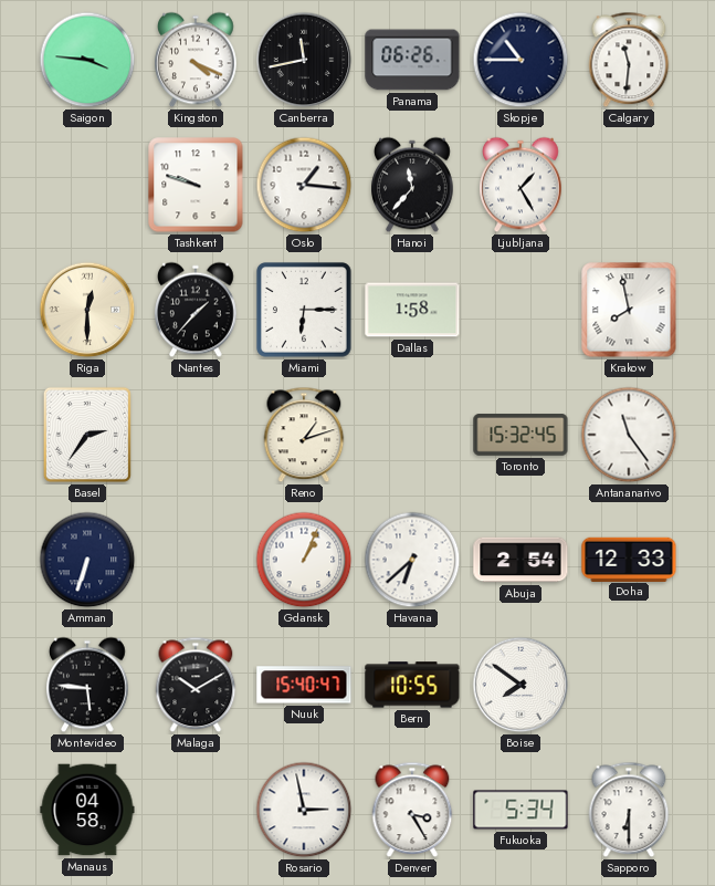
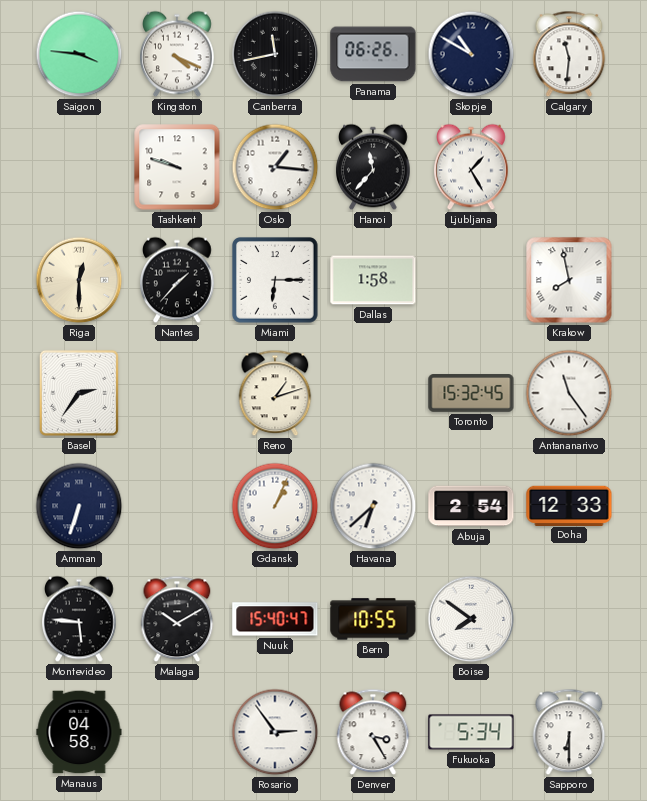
Skopje: 10:45 -> 10:50
Rosario: 2:58 -> 2:54
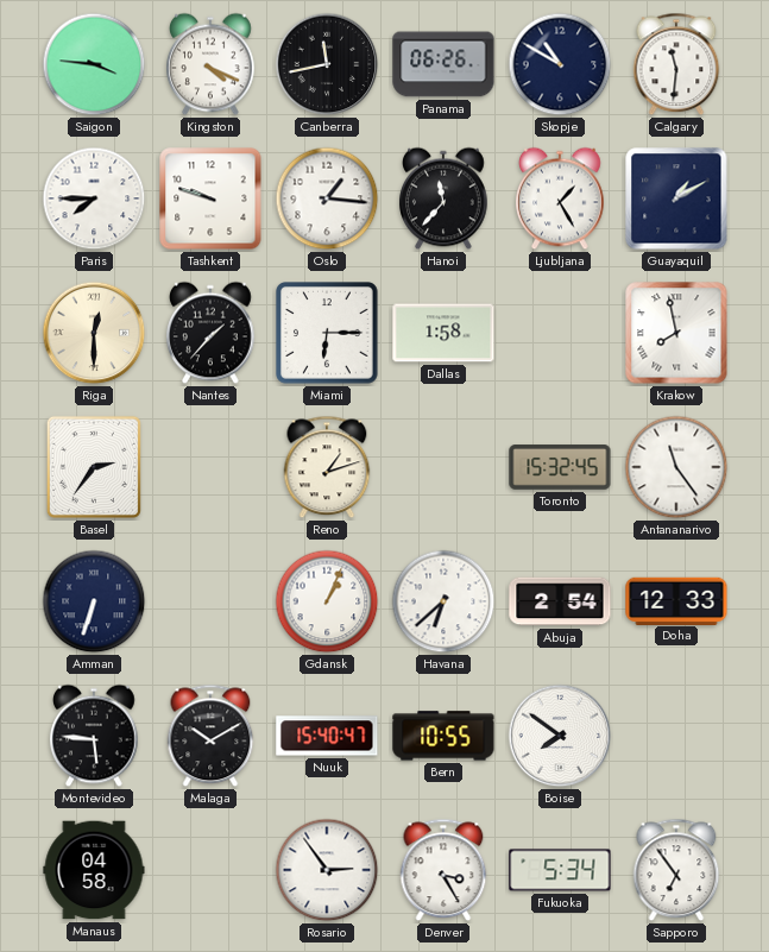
Paris: none -> 7:45
Guayaquil: none -> 1:10
Sapporo: 6:30 -> 6:54
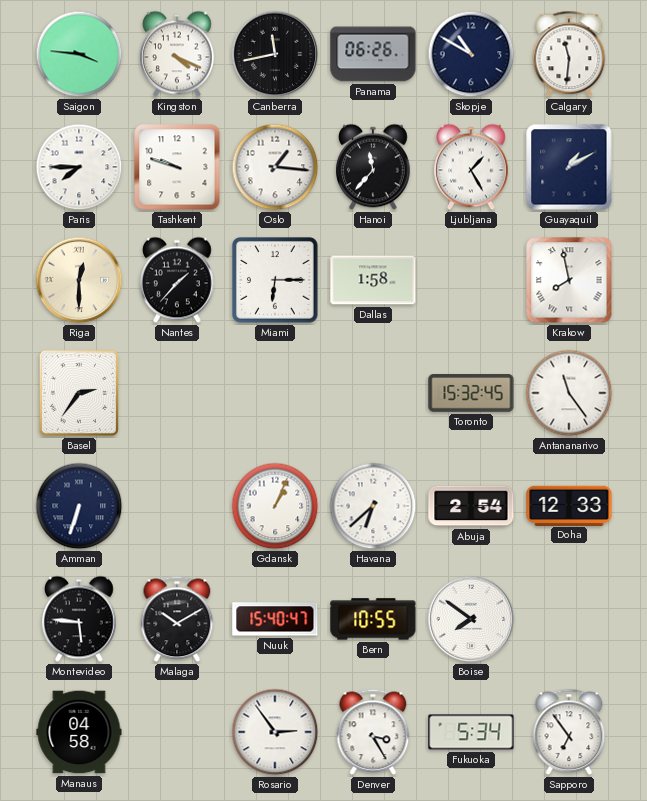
Reno: 1:12 -> none
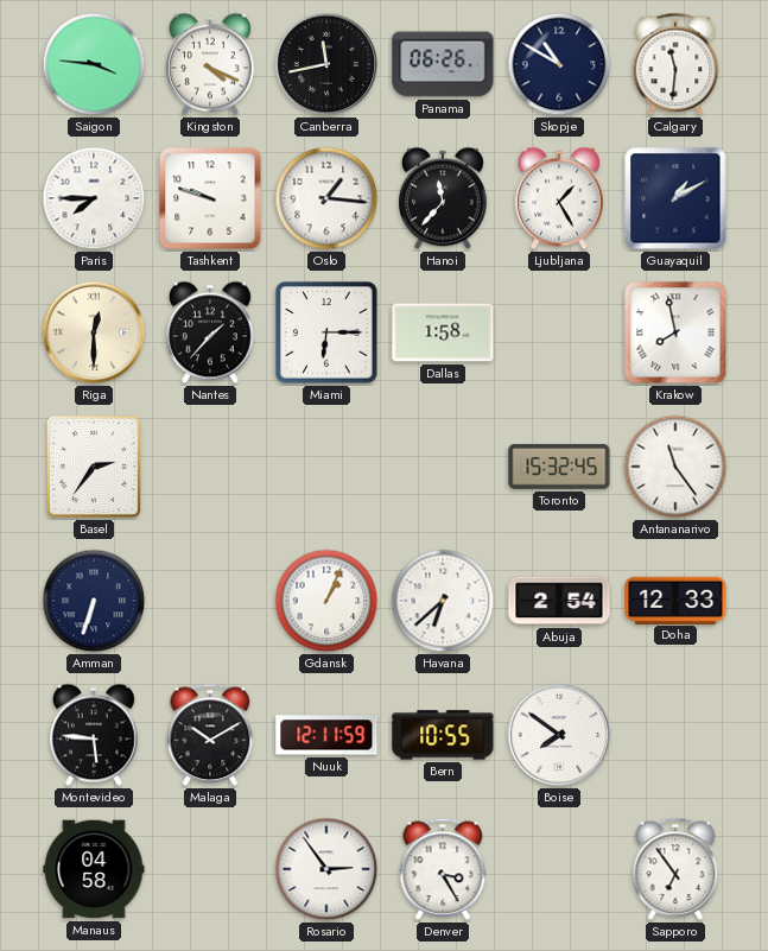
Nuuk: 15:40 -> 12:11
Fukuoka: 5:34 -> none
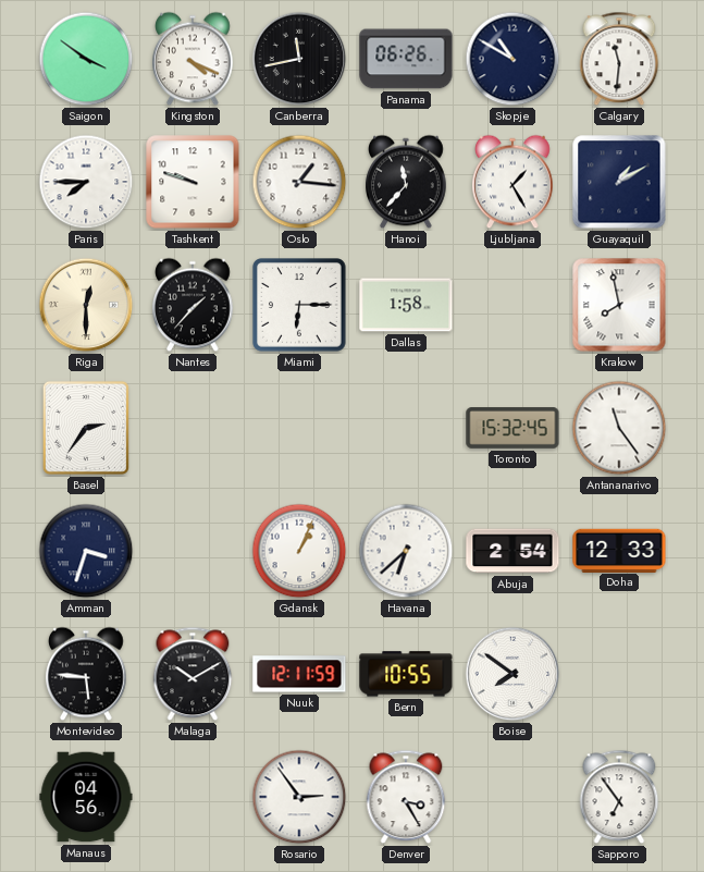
Saigon: 3:46 -> 3:51
Amman: 6:33 -> 3:33
Manaus: 04:58 -> 04:56
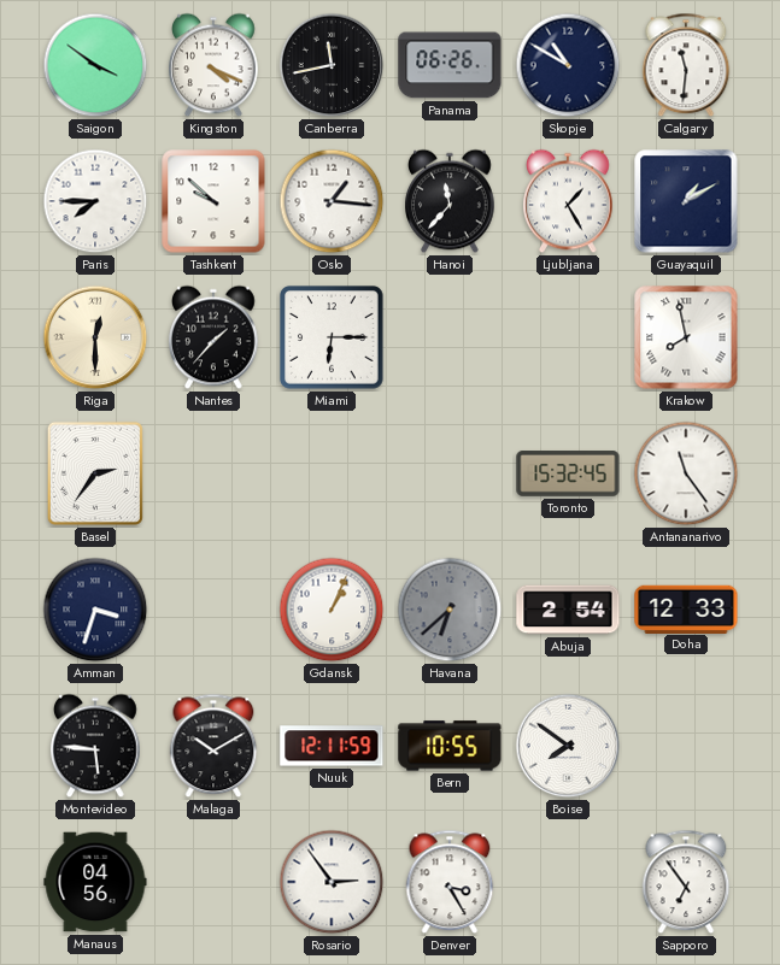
Tashkent: 9:48 -> 9:52
Dallas: 1:58 -> none
Havana dial: white -> grey
